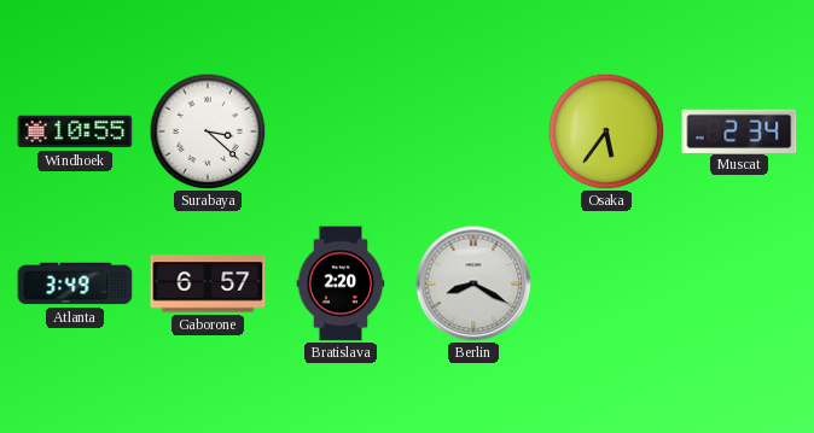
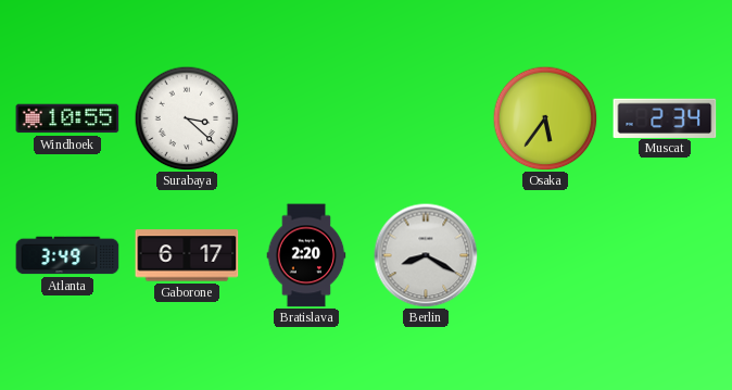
Gaborone: 6:57 -> 6:17
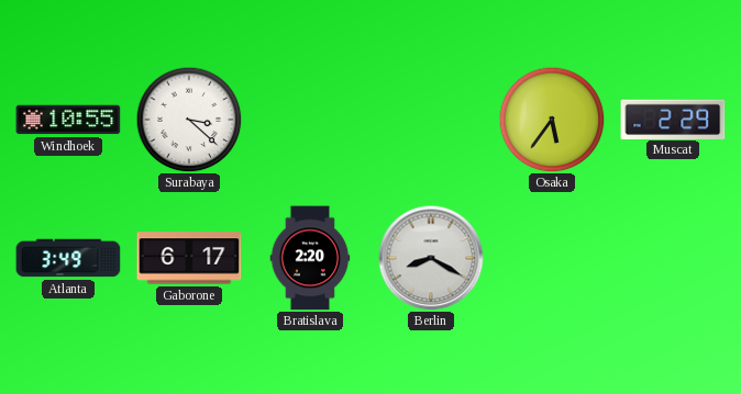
Muscat: 2:34 -> 2:29
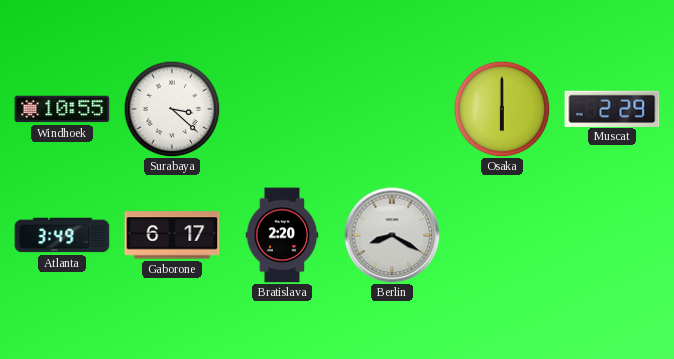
Osaka: 5:36 -> 6:00
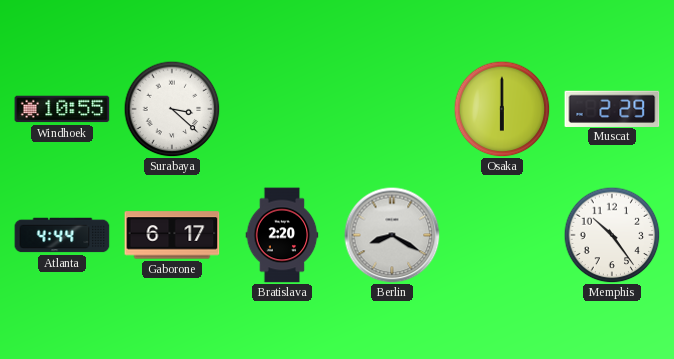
Atlanta: 3:49 -> 4:44
Memphis: none -> 10:24
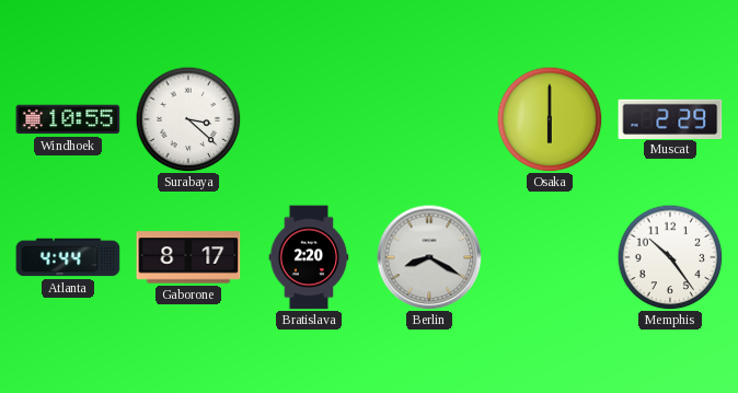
Gaborone: 6:17 -> 8:17
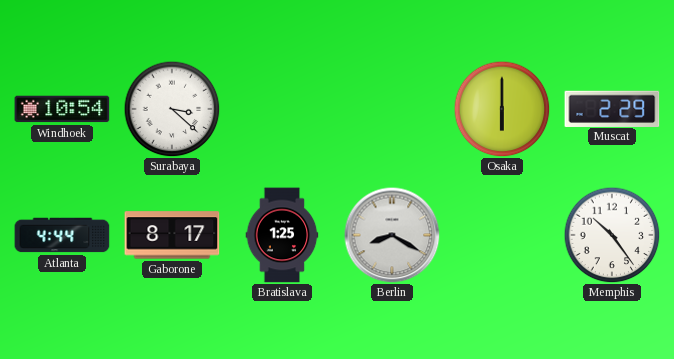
Windhoek: 10:55 -> 10:54
Bratislava: 2:20 -> 1:25
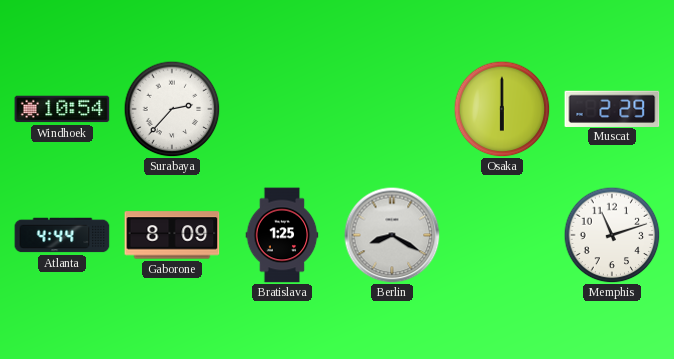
Surabaya: 3:22 -> 2:37
Gaborone: 8:17 -> 8:09
Memphis: 10:24 -> 11:12
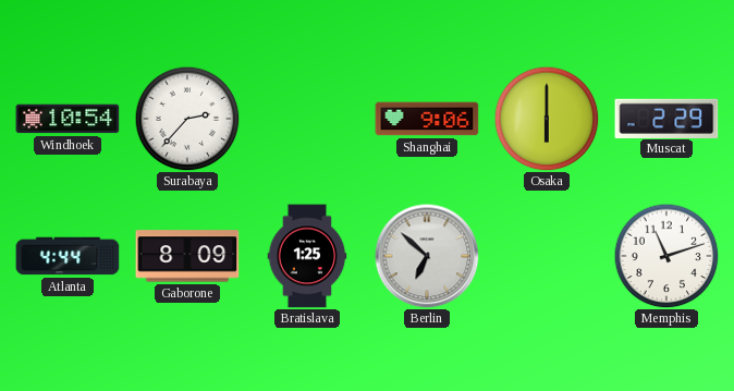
Shanghai: none -> 9:06
Berlin: 8:20 -> 6:52
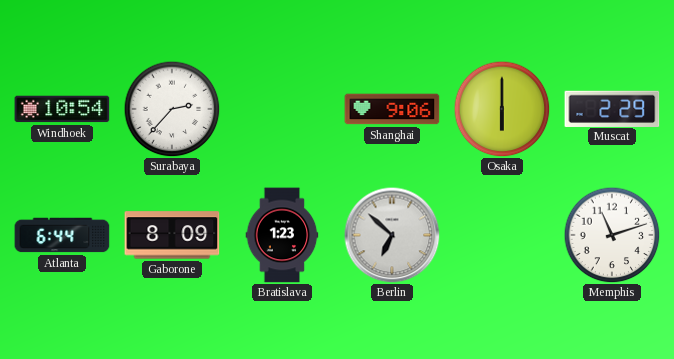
Atlanta: 4:44 -> 6:44
Bratislava: 1:25 -> 1:23
